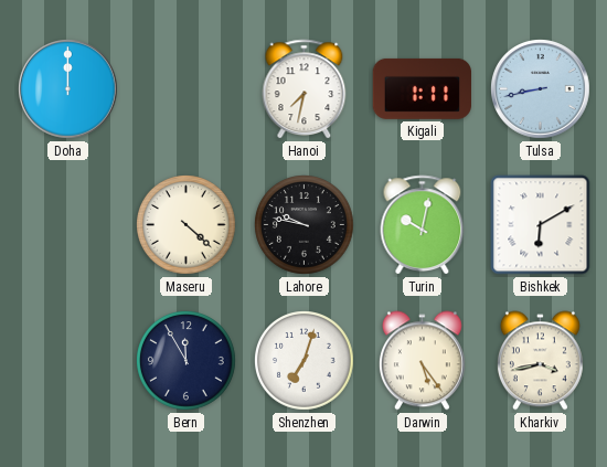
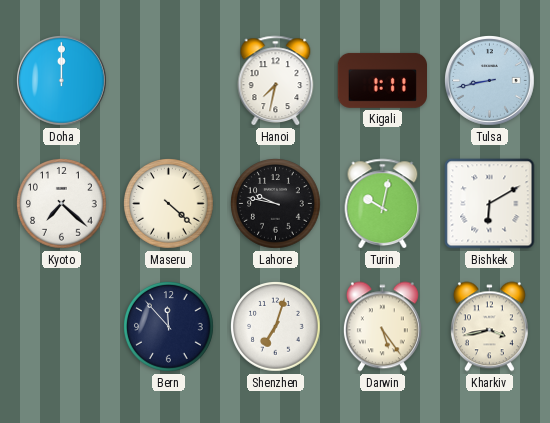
Kyoto: none -> 7:22
Bern: 11:55 -> 11:53
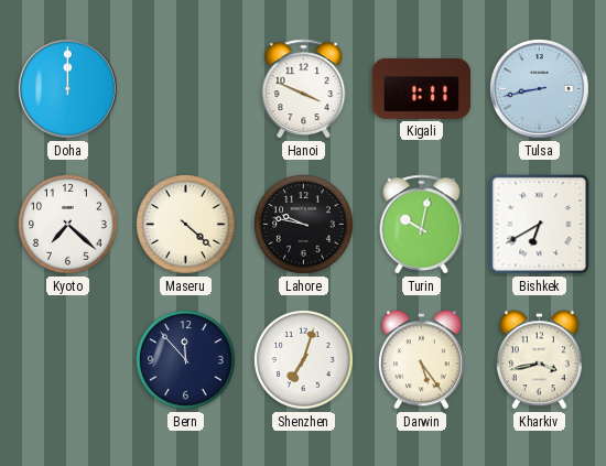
Hanoi: 7:32 -> 3:49
Bishkek: 6:10 -> 6:40
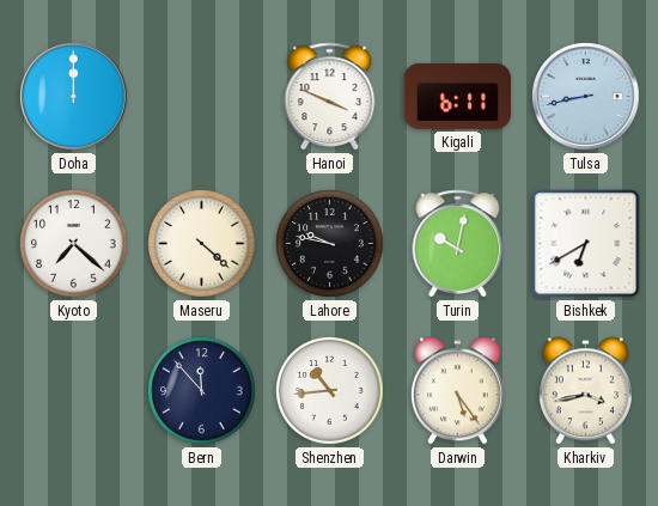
Kigali: 1:11 -> 6:11
Shenzhen: 7:03 -> 10:44
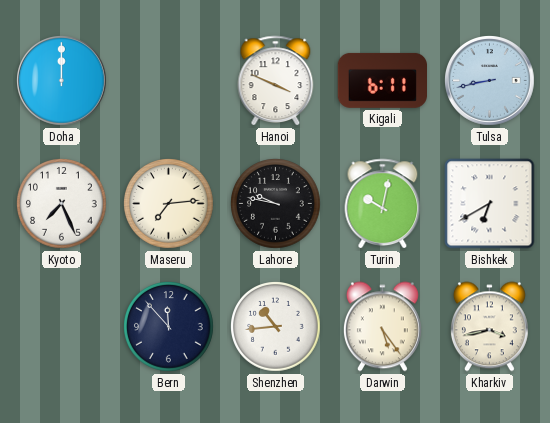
Kyoto: 7:22 -> 7:26
Maseru: 4:22 -> 7:14
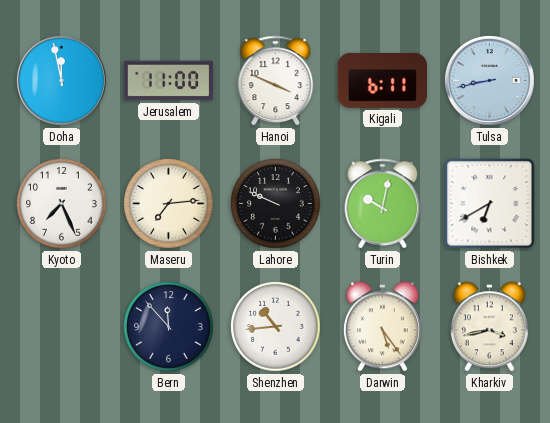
Doha: 12:00 -> 11:58
Jerusalem: none -> 11:00
Lahore: 9:47 -> 9:49
